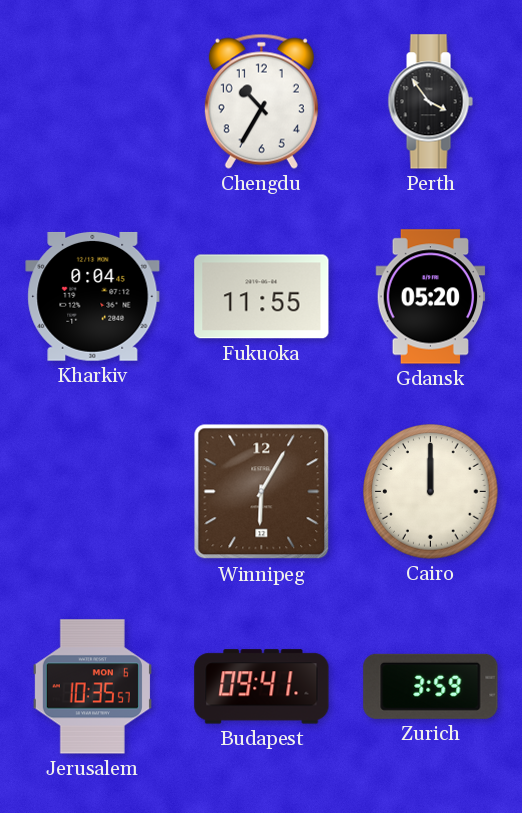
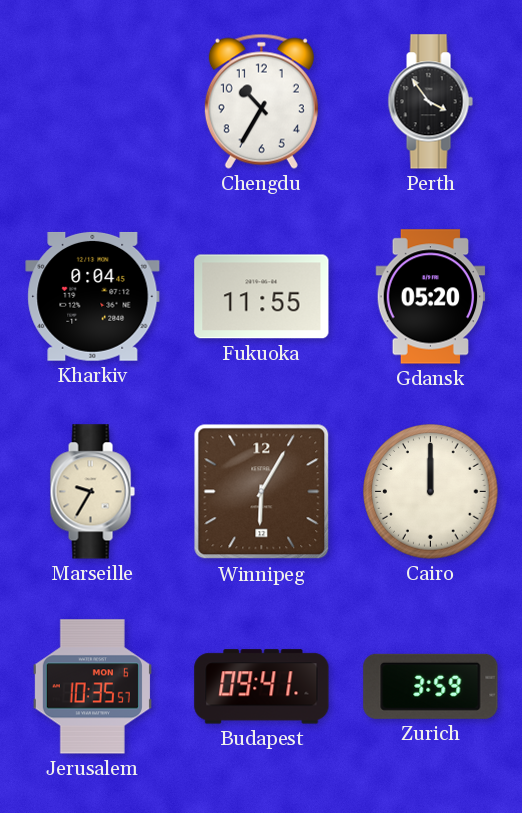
Marseille: none -> 9:35
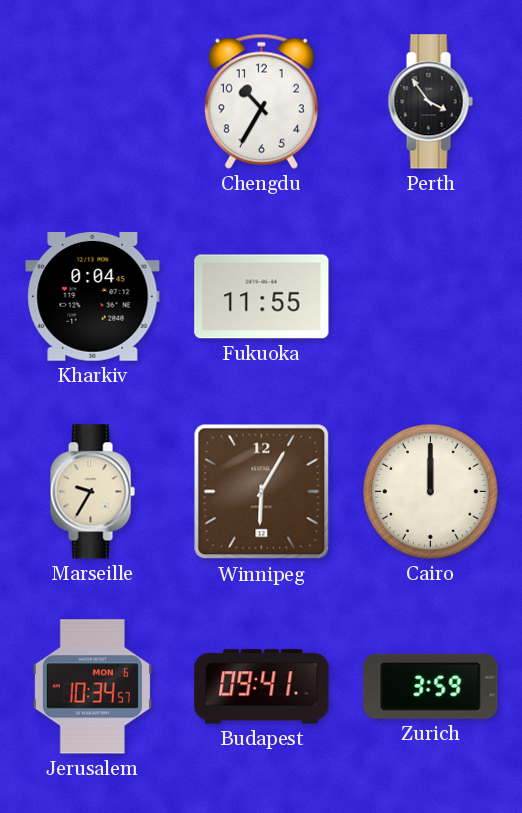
Gdansk: 05:20 -> none
Jerusalem: 10:35 -> 10:34
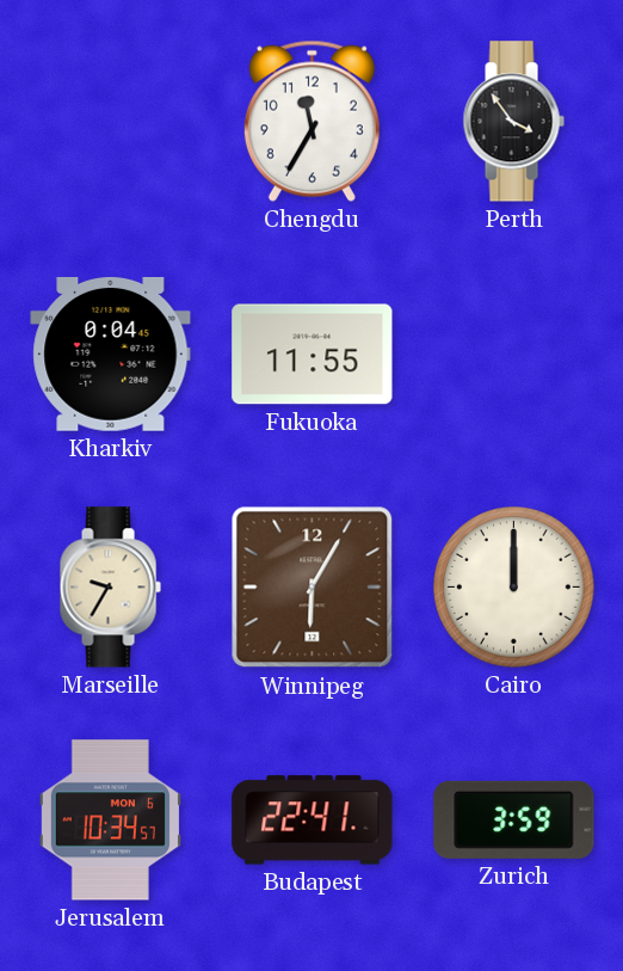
Chengdu: 10:35 -> 11:35
Budapest: 09:41 -> 22:41
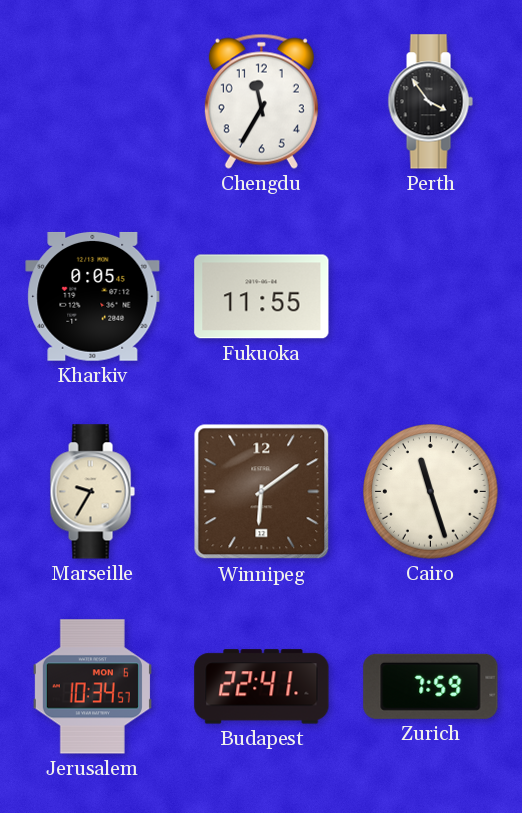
Kharkiv: 0:04 -> 0:05
Winnipeg: 6:05 -> 6:09
Cairo: 12:00 -> 11:27
Zurich: 3:59 -> 7:59
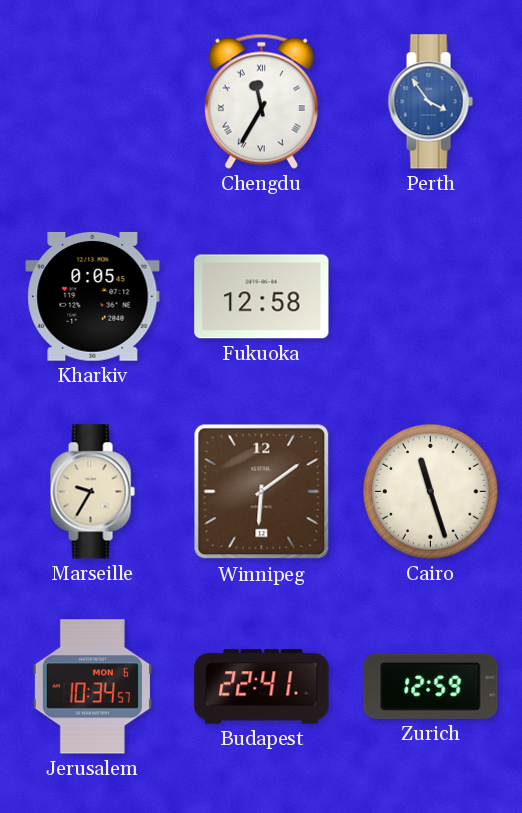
Chengdu numerals: Arabic -> Roman
Perth dial: black -> blue
Fukuoka: 11:55 -> 12:58
Zurich: 7:59 -> 12:59
